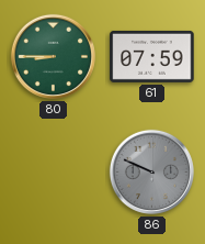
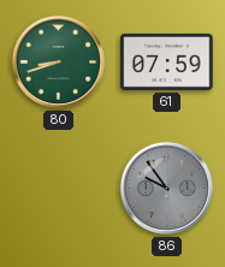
80: 8:45 -> 8:42
86: 9:49 -> 9:54
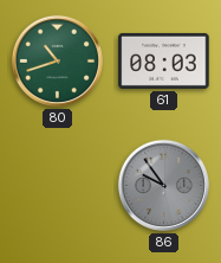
80: 8:42 -> 10:42
61: 07:59 -> 08:03
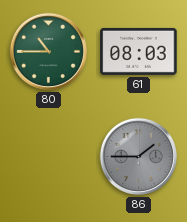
80: 10:42 -> 10:45
86: 9:54 -> 1:45
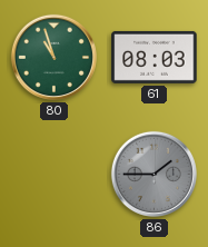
80: 10:45 -> 10:57
